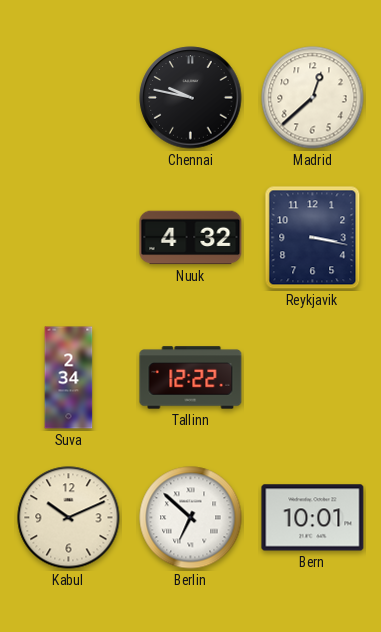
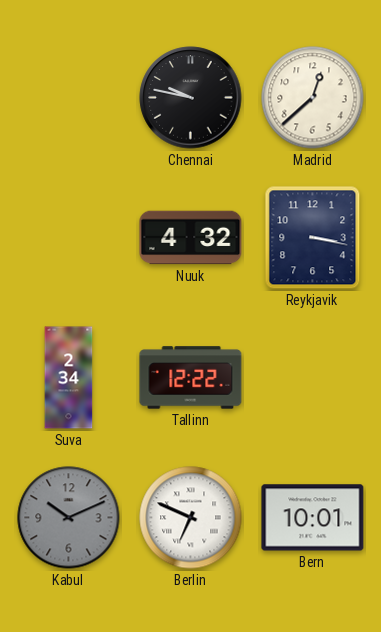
Kabul dial: cream -> grey
Berlin: 6:52 -> 6:49
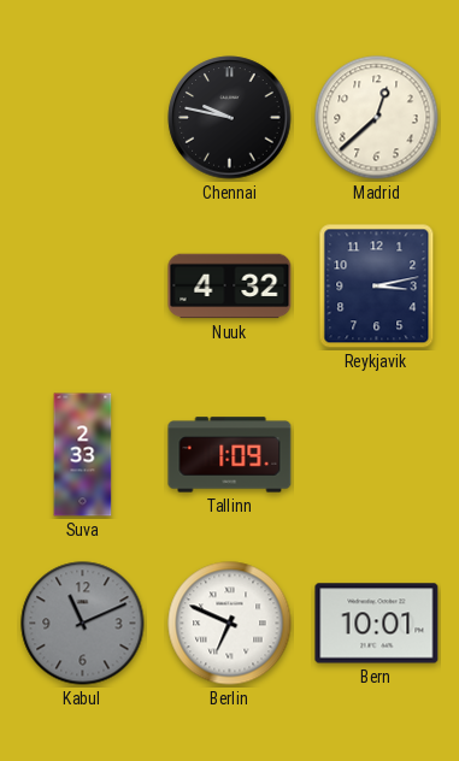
Reykjavik: 3:17 -> 3:13
Suva: 2:34 -> 2:33
Tallinn: 12:22 -> 1:09
Kabul: 10:11 -> 11:11
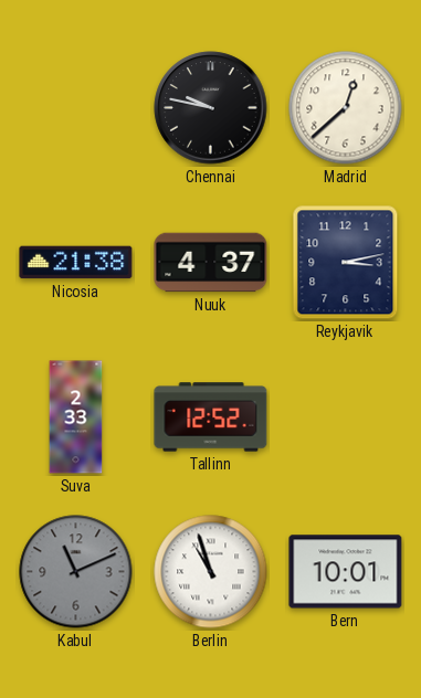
Nicosia: none -> 21:38
Nuuk: 4:32 -> 4:37
Tallinn: 1:09 -> 12:52
Berlin: 6:49 -> 10:57
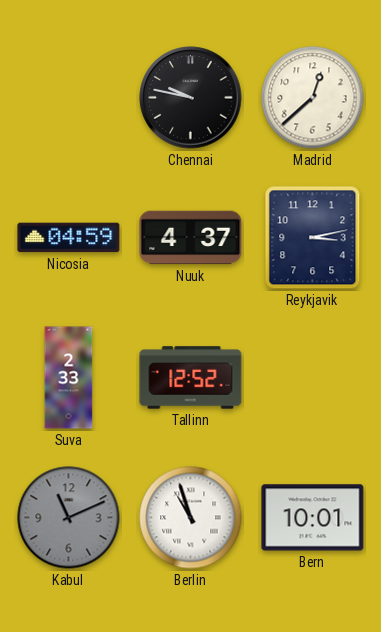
Nicosia: 21:38 -> 04:59
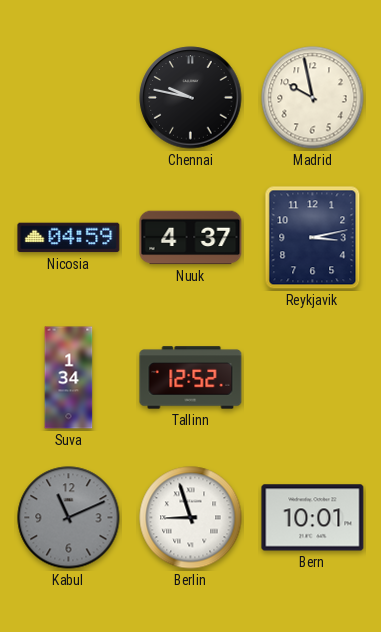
Madrid: 12:38 -> 9:58
Suva: 2:33 -> 1:34
Berlin: 10:57 -> 8:57
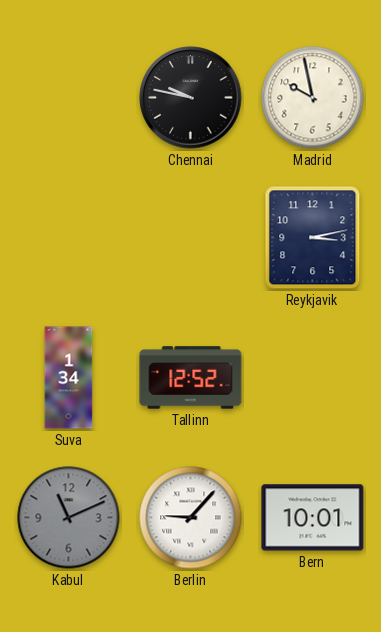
Nicosia: 04:59 -> none
Nuuk: 4:37 -> none
Berlin: 8:57 -> 9:07
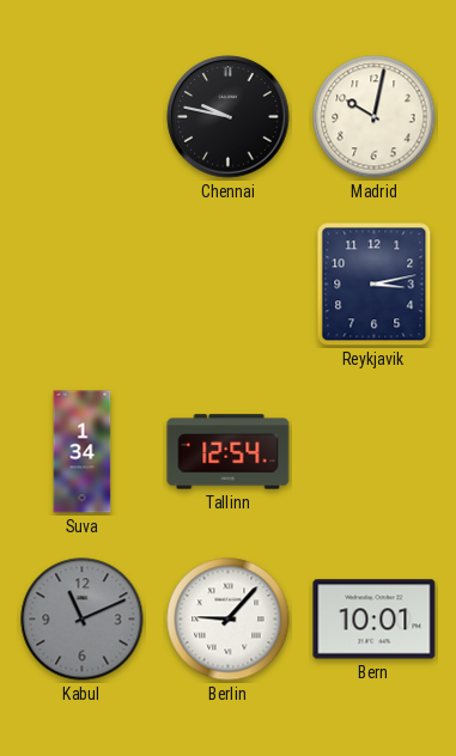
Madrid: 9:58 -> 10:02
Tallinn: 12:52 -> 12:54
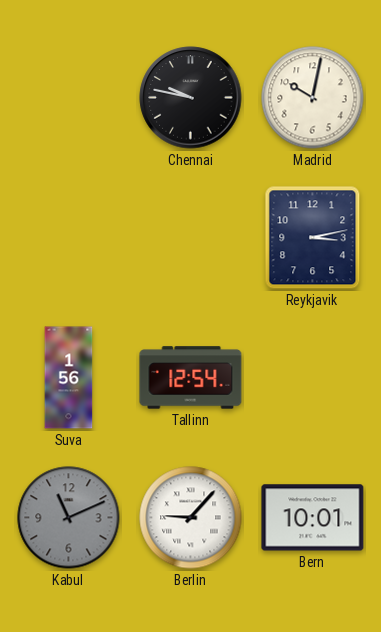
Suva: 1:34 -> 1:56
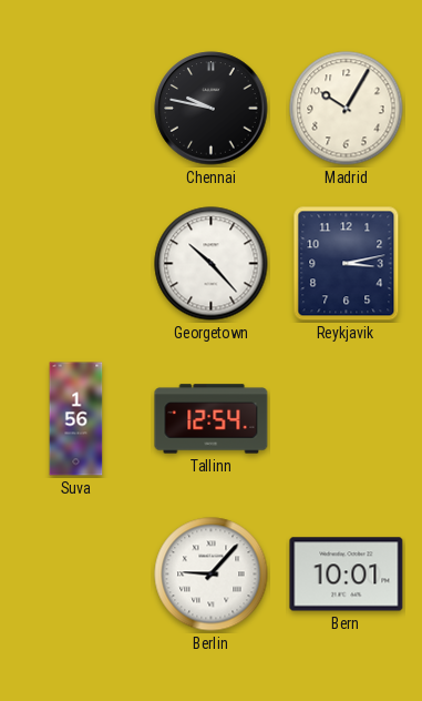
Madrid: 10:02 -> 10:05
Georgetown: none -> 10:23
Kabul: 11:11 -> none
